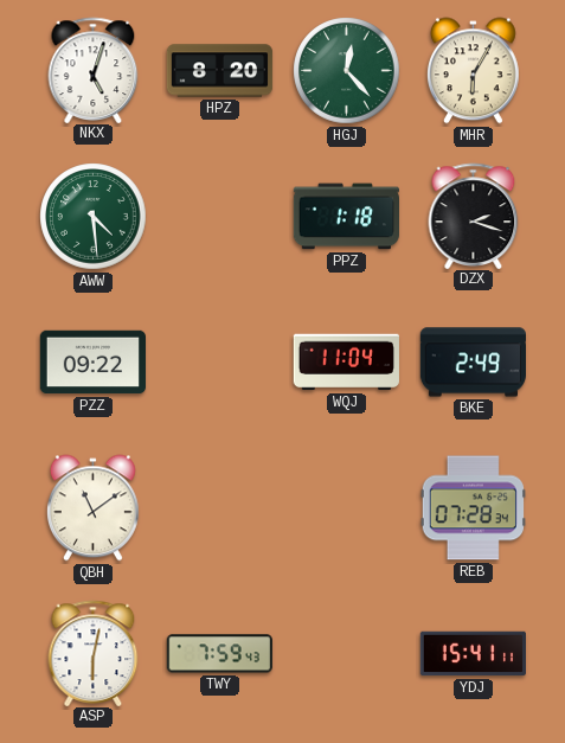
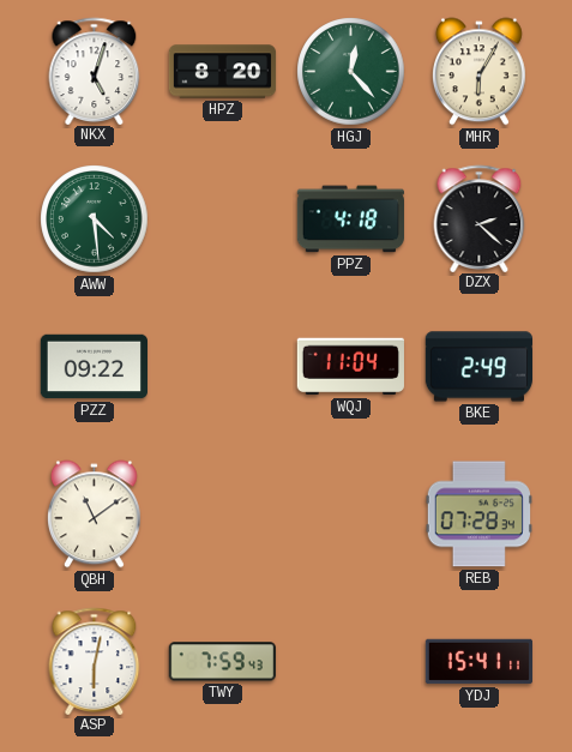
PPZ: 1:18 -> 4:18
DZX: 2:18 -> 2:22
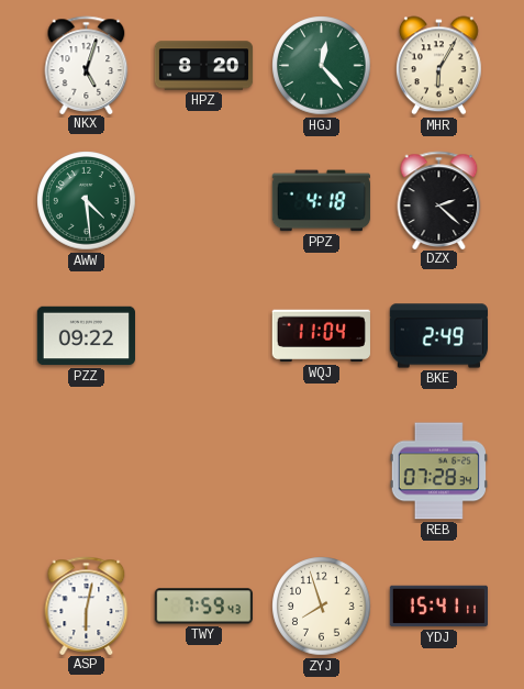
QBH: 11:09 -> none
ZYJ: none -> 7:57
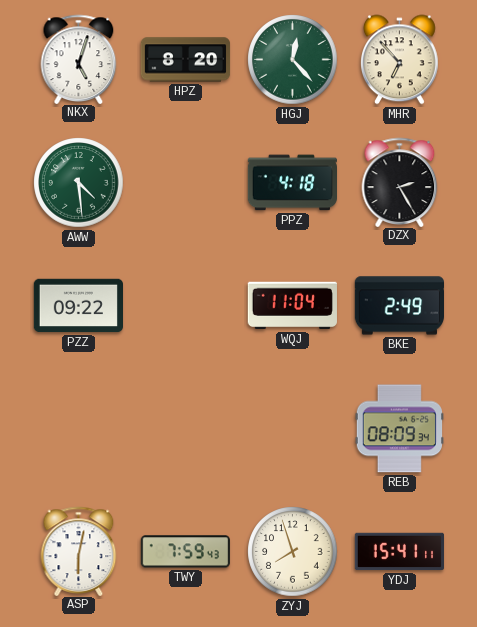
MHR: 6:05 -> 6:53
DZX: 2:22 -> 2:25
REB: 07:28 -> 08:09
